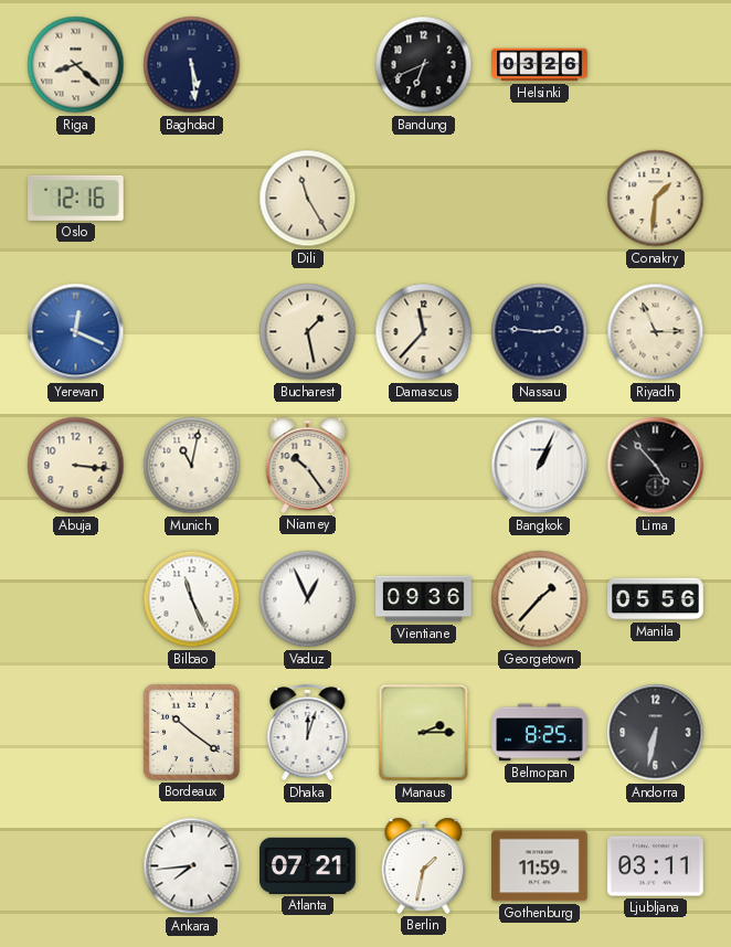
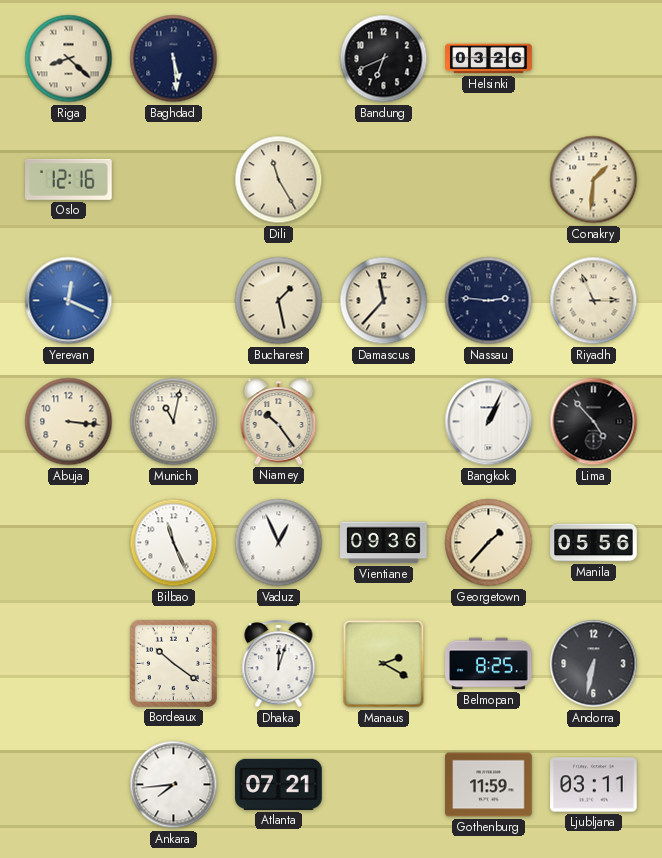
Manaus: 2:15 -> 2:20
Berlin: 1:32 -> none
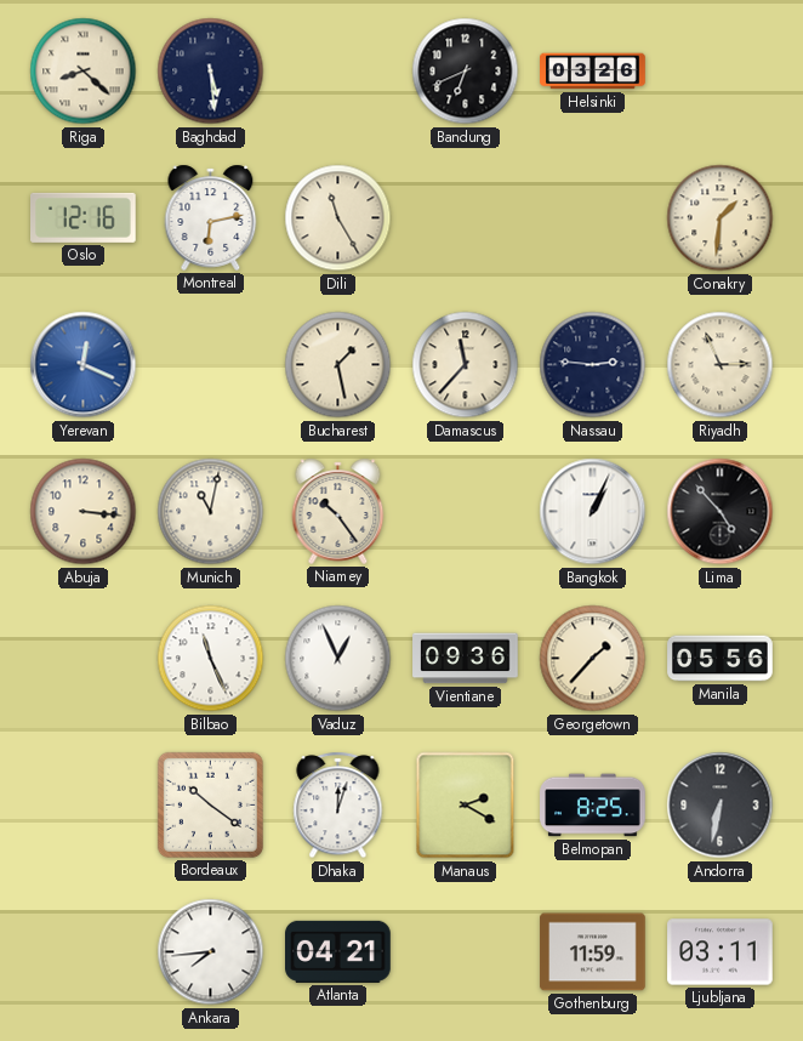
Montreal: none -> 6:13
Atlanta: 07:21 -> 04:21
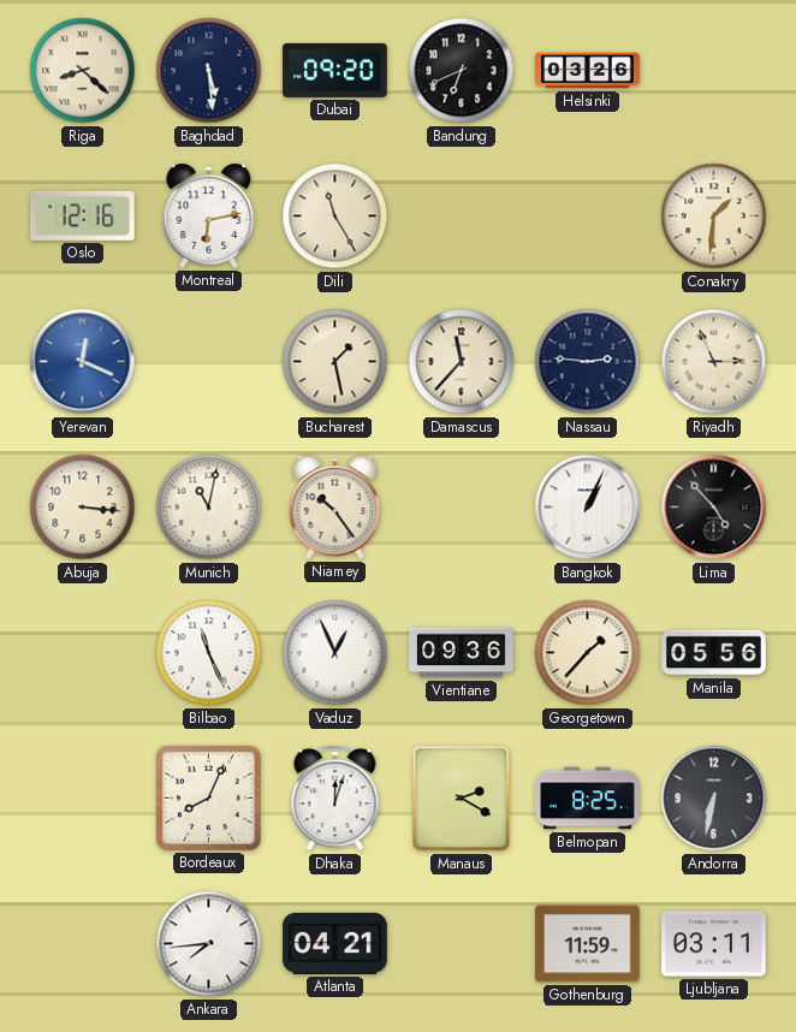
Dubai: none -> 09:20
Bordeaux: 10:21 -> 8:04
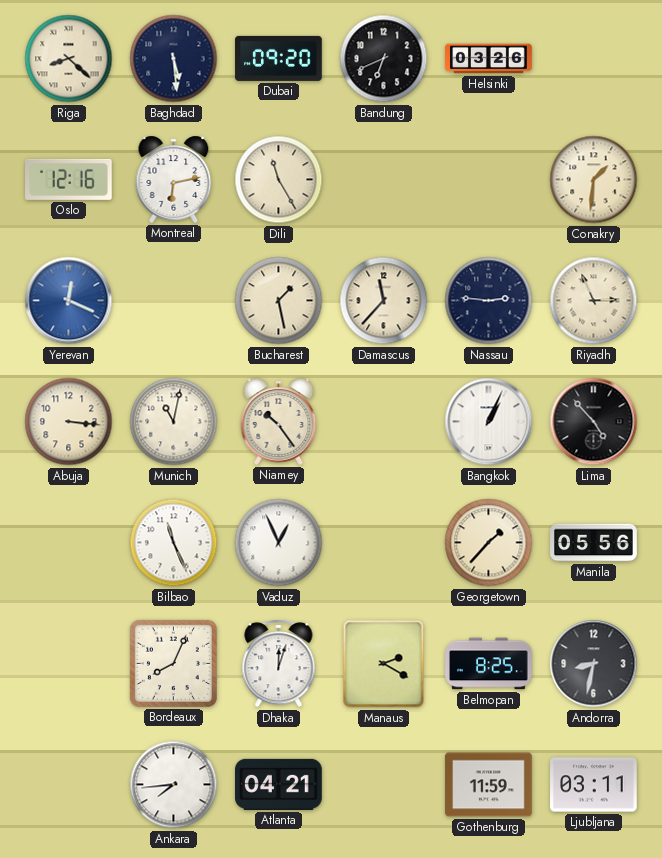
Vientiane: 09:36 -> none
Andorra: 6:32 -> 8:32
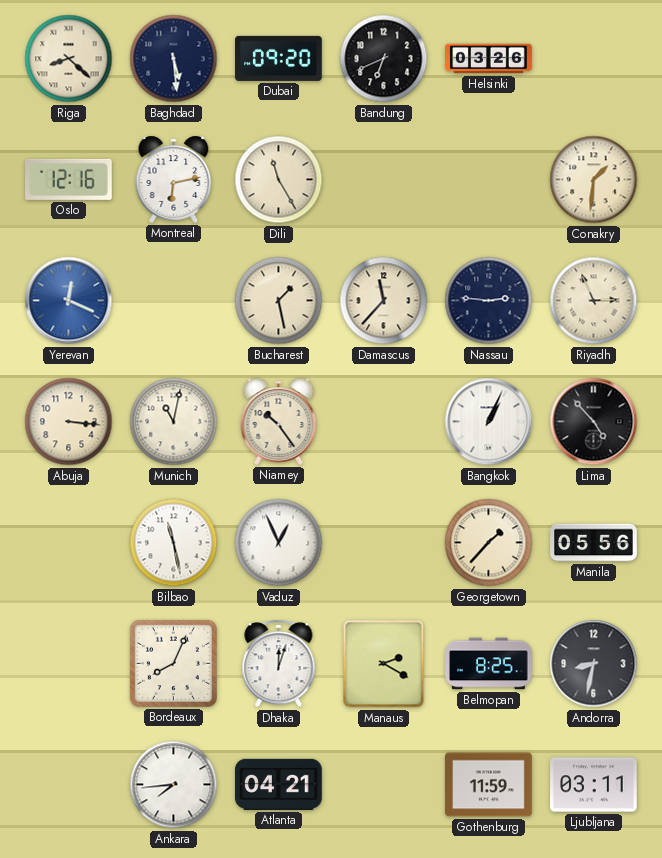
Bilbao: 11:26 -> 11:28
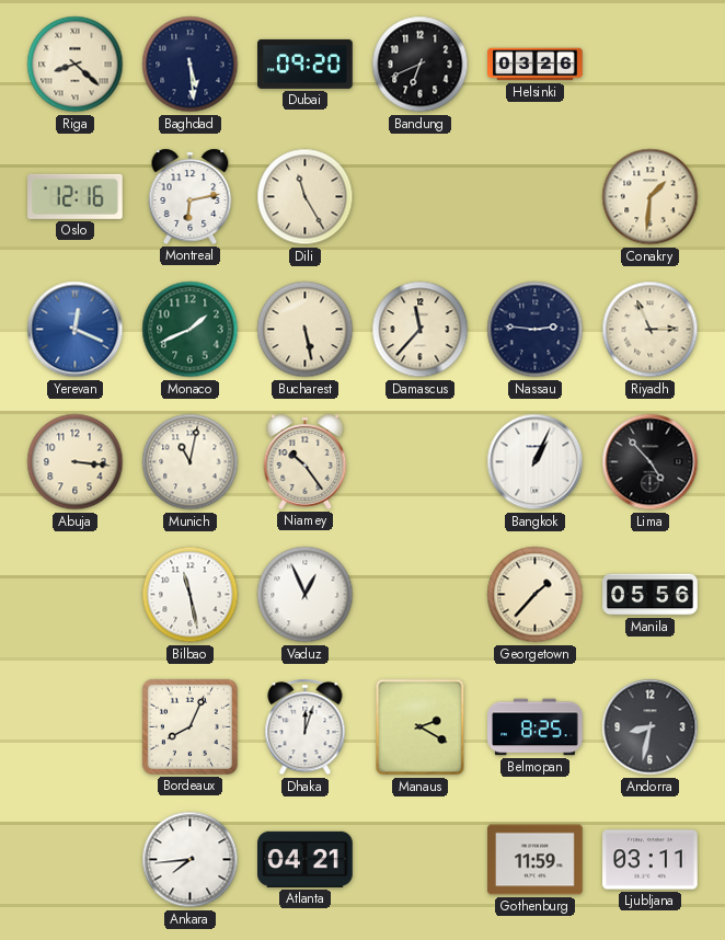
Monaco: none -> 1:41
Bucharest: 1:28 -> 5:28
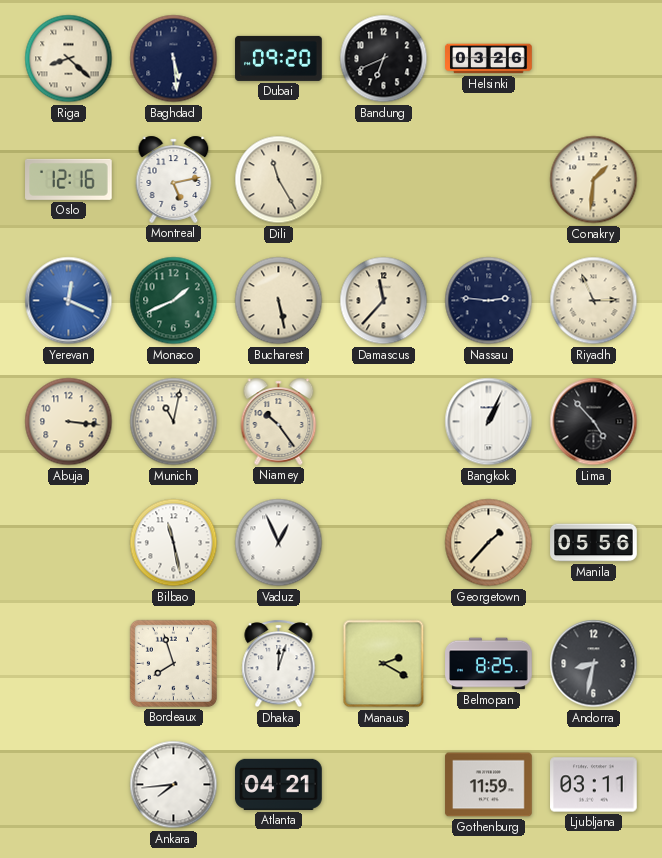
Montreal: 6:13 -> 5:13
Bordeaux: 8:04 -> 7:57
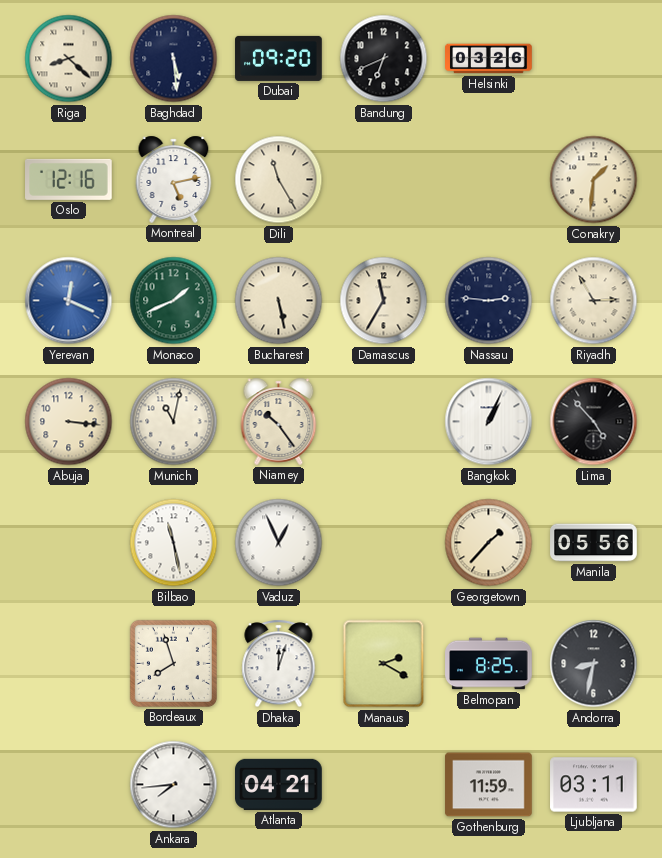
Damascus: 11:37 -> 11:35
Riyadh: 2:56 -> 2:55
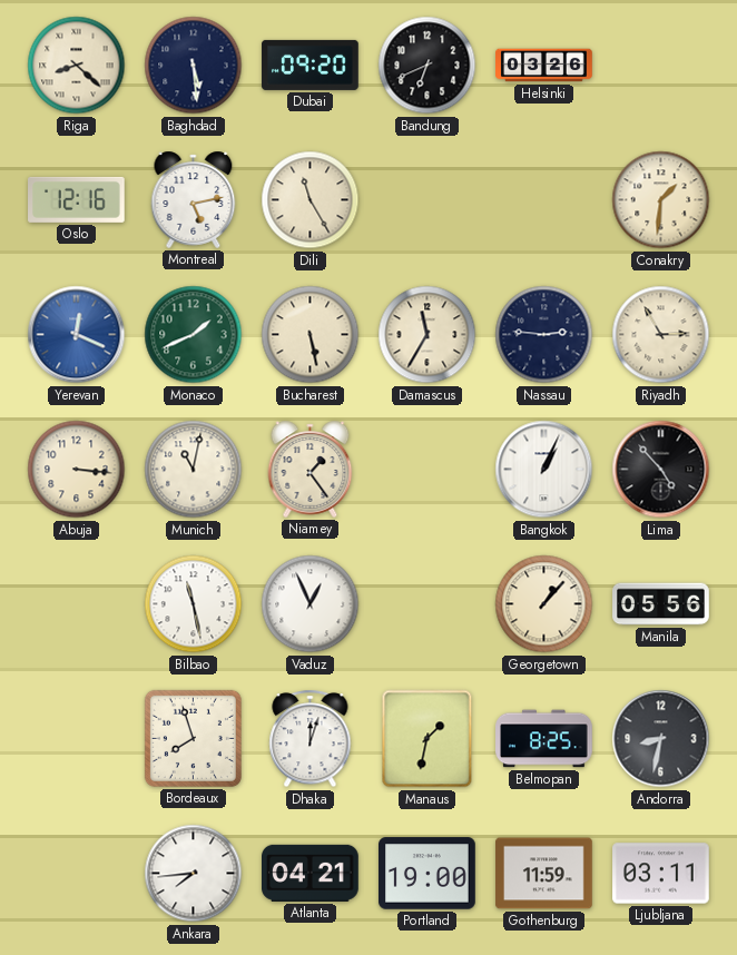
Niamey: 10:24 -> 1:24
Georgetown: 1:37 -> 1:07
Manaus: 2:20 -> 1:32
Portland: none -> 19:00
